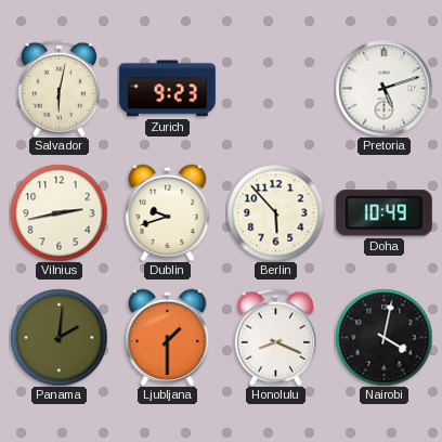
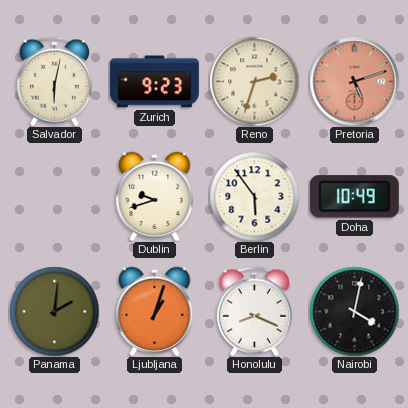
Reno: none -> 2:33
Pretoria dial: white -> salmon
Vilnius: 2:43 -> none
Berlin: 5:53 -> 5:54
Ljubljana: 1:30 -> 1:03
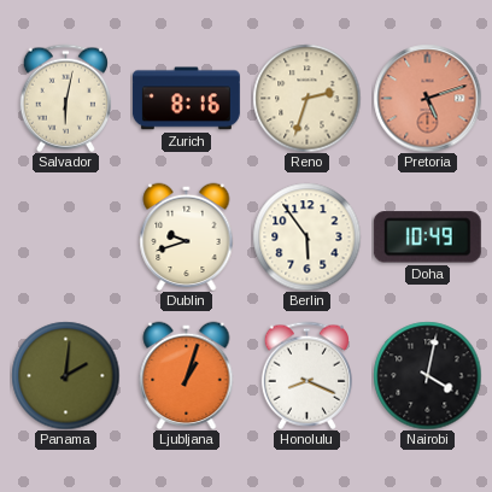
Zurich: 9:23 -> 8:16
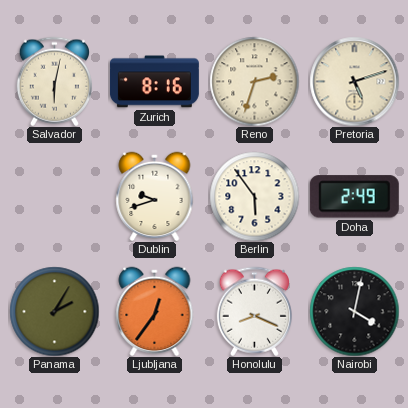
Pretoria dial: salmon -> cream
Doha: 10:49 -> 2:49
Panama: 2:01 -> 2:05
Ljubljana: 1:03 -> 12:36
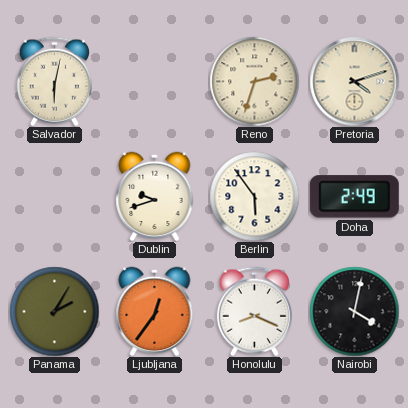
Zurich: 8:16 -> none
Pretoria: 5:12 -> 4:12
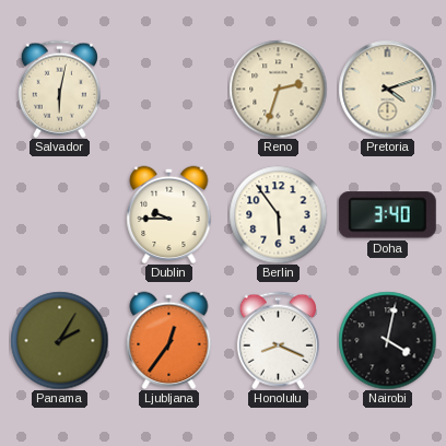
Dublin: 9:42 -> 9:45
Doha: 2:49 -> 3:40
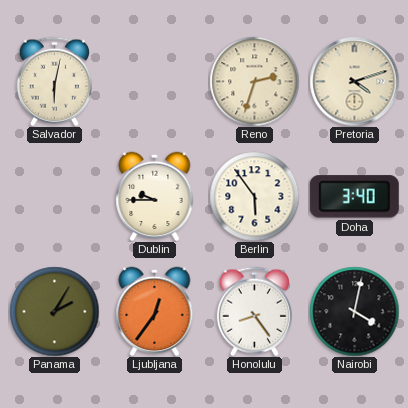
Honolulu: 8:19 -> 8:24
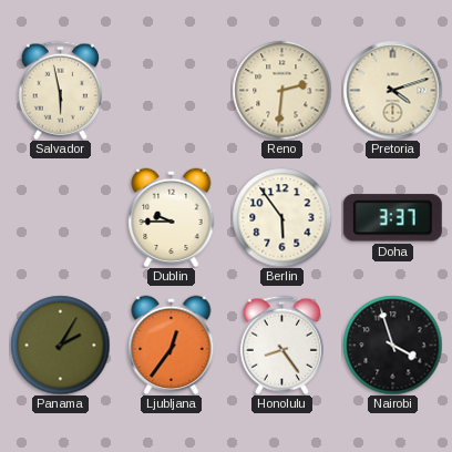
Salvador: 6:02 -> 5:58
Reno: 2:33 -> 2:31
Doha: 3:40 -> 3:37
Nairobi: 4:02 -> 3:57
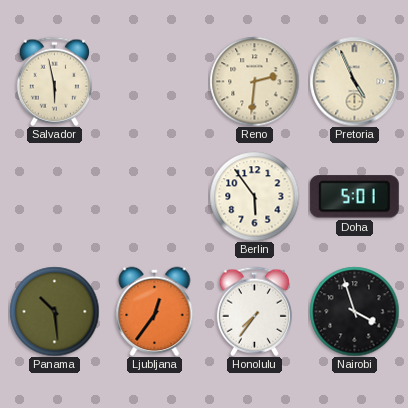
Pretoria: 4:12 -> 4:56
Dublin: 9:45 -> none
Doha: 3:37 -> 5:01
Panama: 2:05 -> 10:29
Honolulu: 8:24 -> 7:36
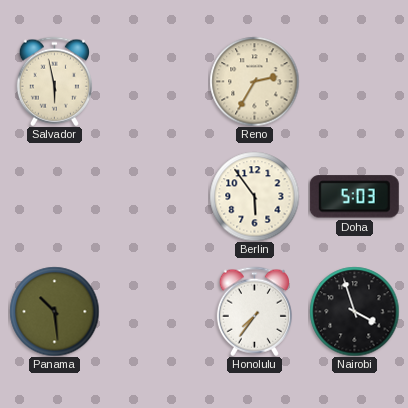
Reno: 2:31 -> 2:35
Pretoria: 4:56 -> none
Doha: 5:01 -> 5:03
Ljubljana: 12:36 -> none
